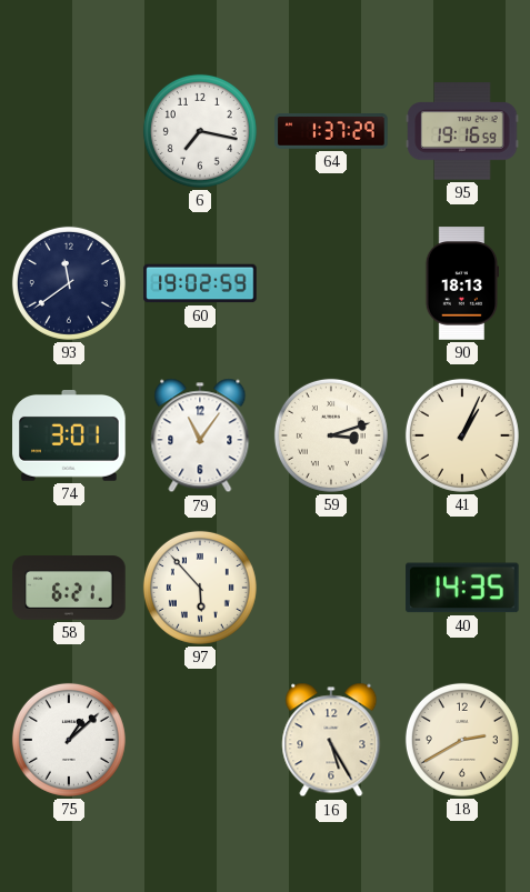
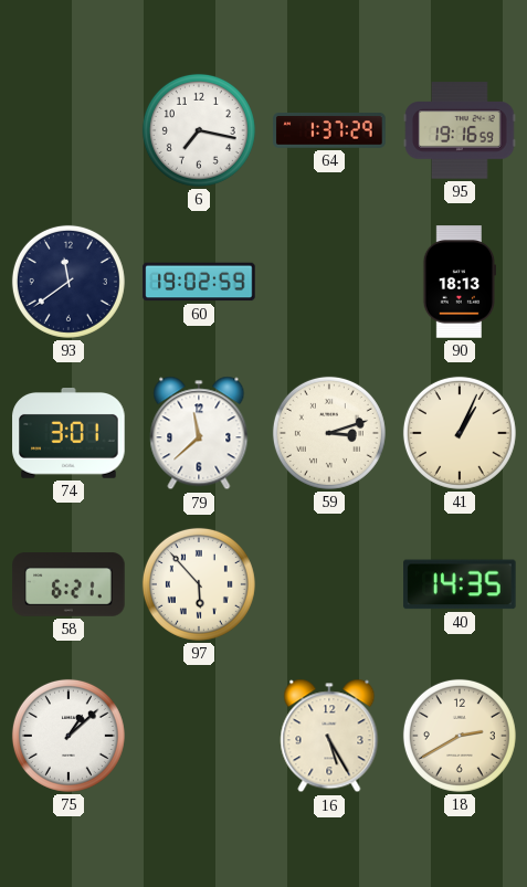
79: 11:06 -> 11:38
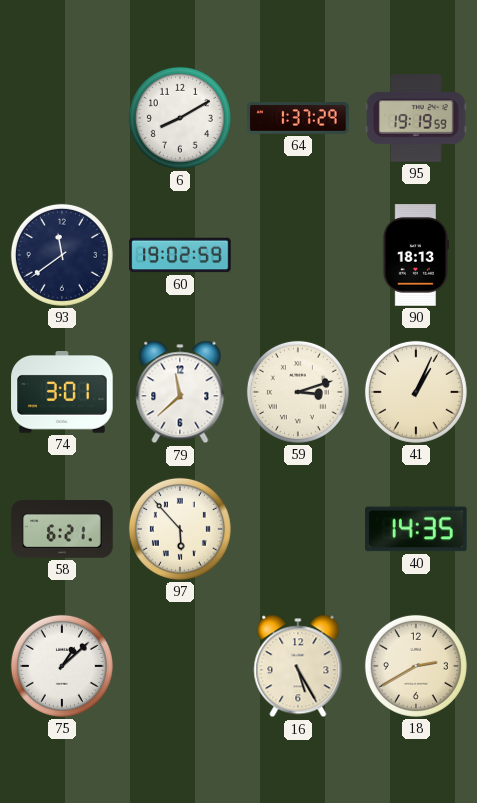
6: 7:17 -> 8:10
95: 19:16 -> 19:19
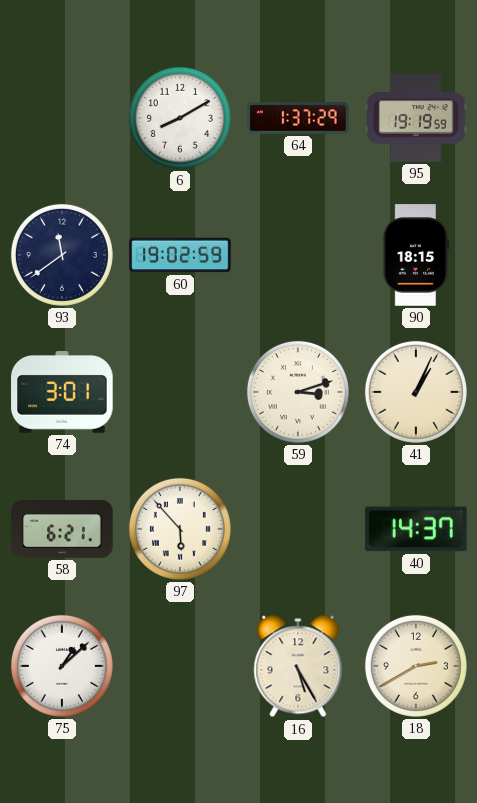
90: 18:13 -> 18:15
79: 11:38 -> none
40: 14:35 -> 14:37
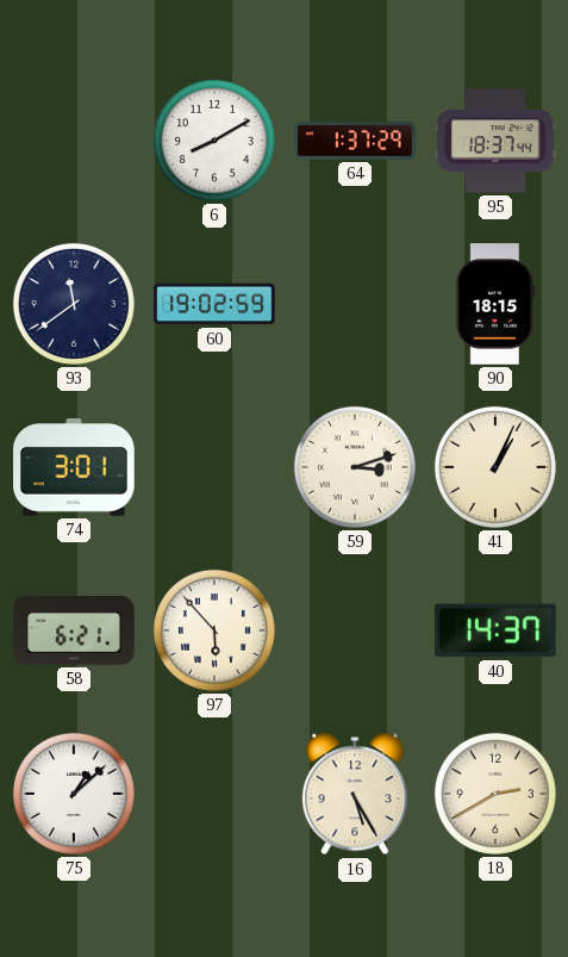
95: 19:19 -> 18:37
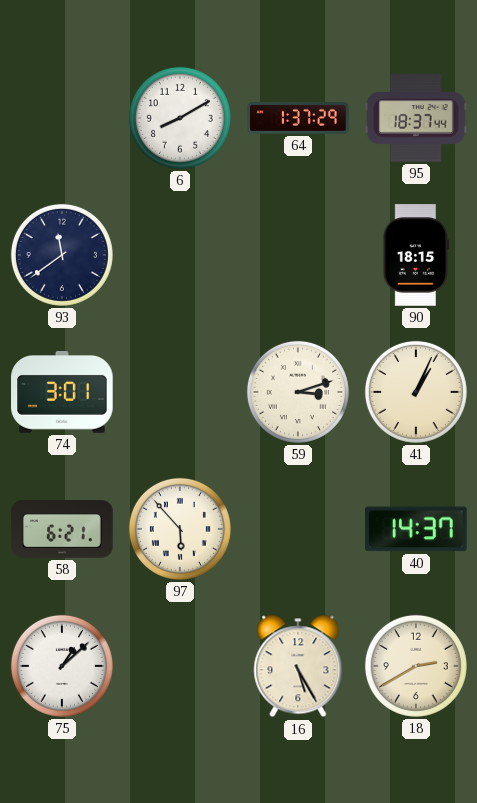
60: 19:02 -> none
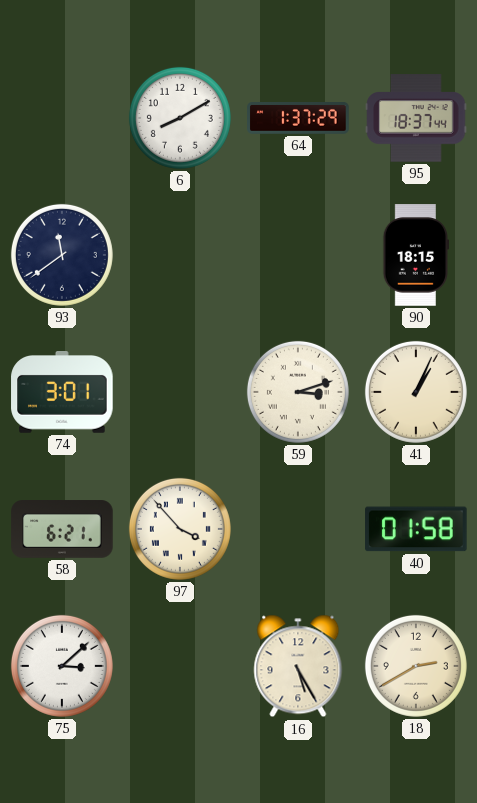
97: 5:53 -> 3:53
40: 14:37 -> 01:58
75: 1:08 -> 3:08
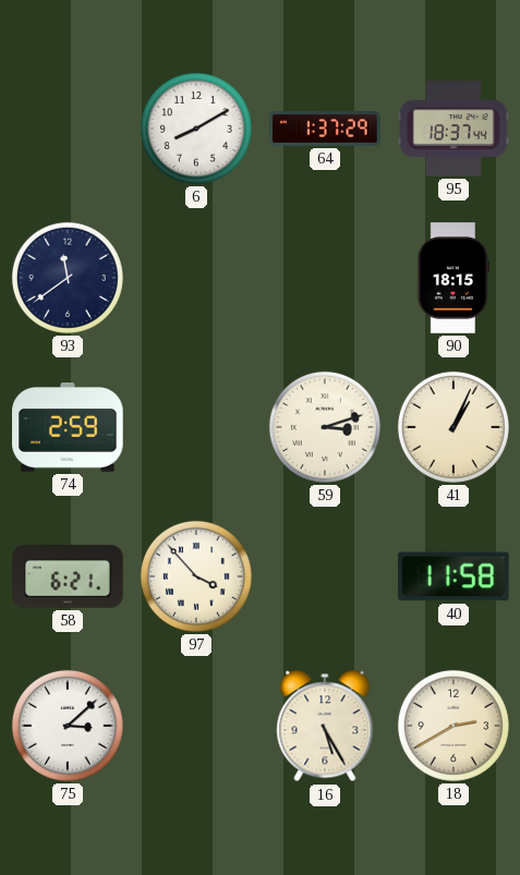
74: 3:01 -> 2:59
40: 01:58 -> 11:58
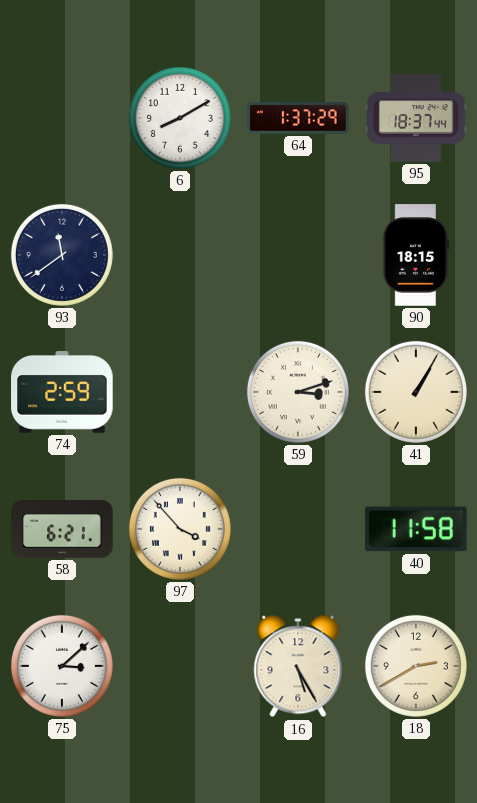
41: 1:04 -> 1:05
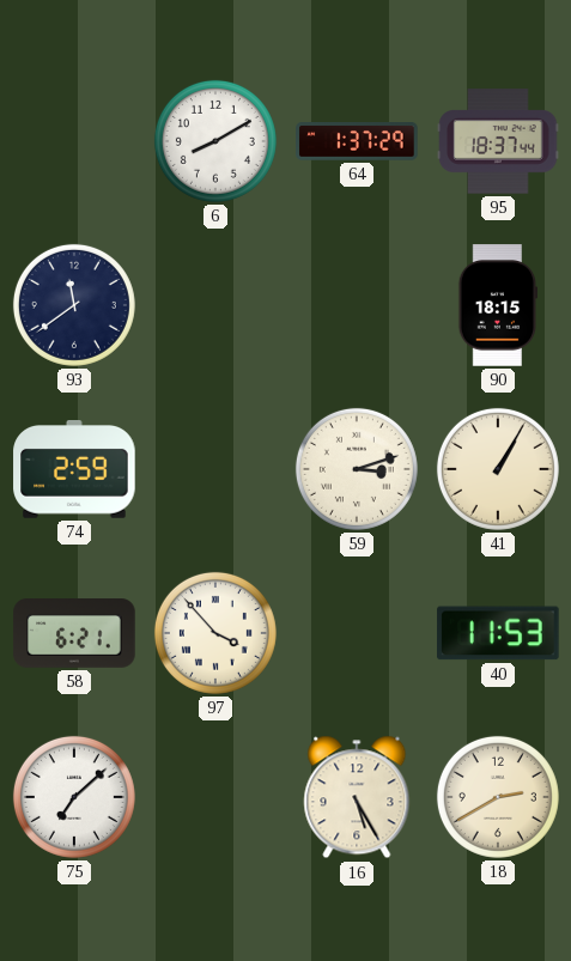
40: 11:58 -> 11:53
75: 3:08 -> 7:08
